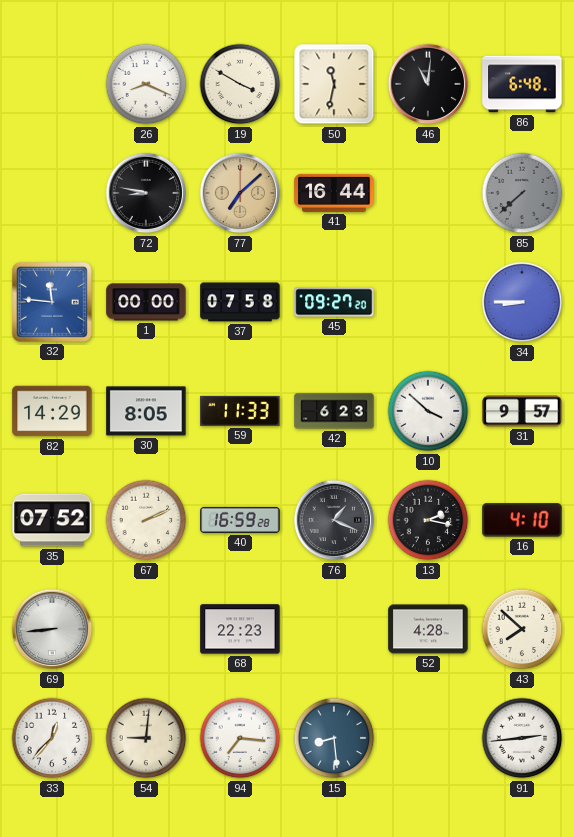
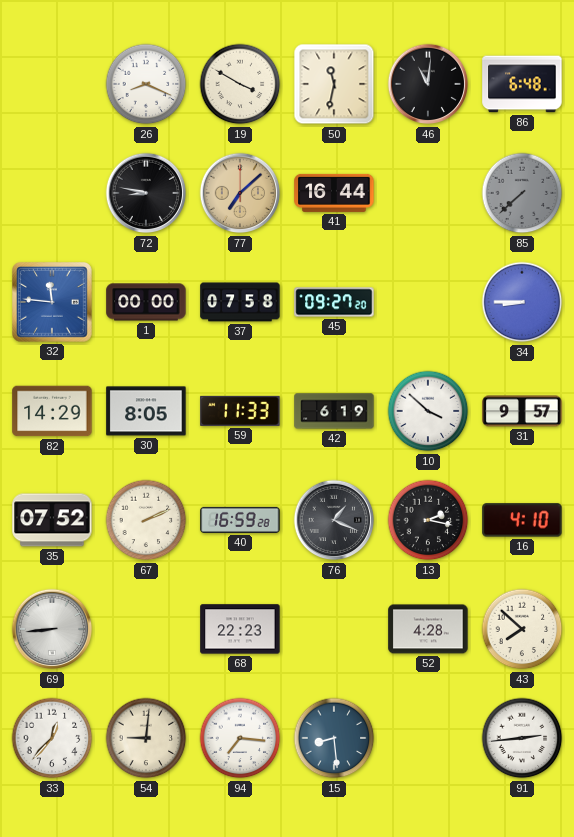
42: 6:23 -> 6:19
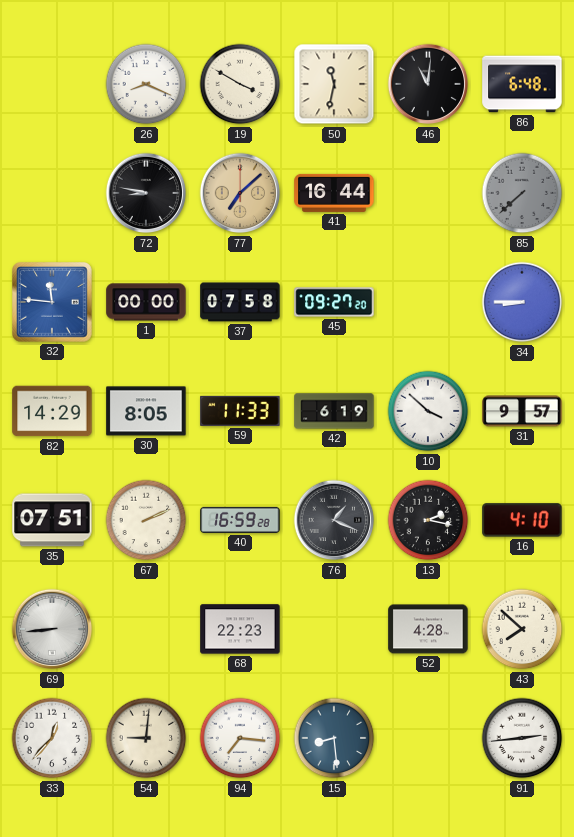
35: 07:52 -> 07:51
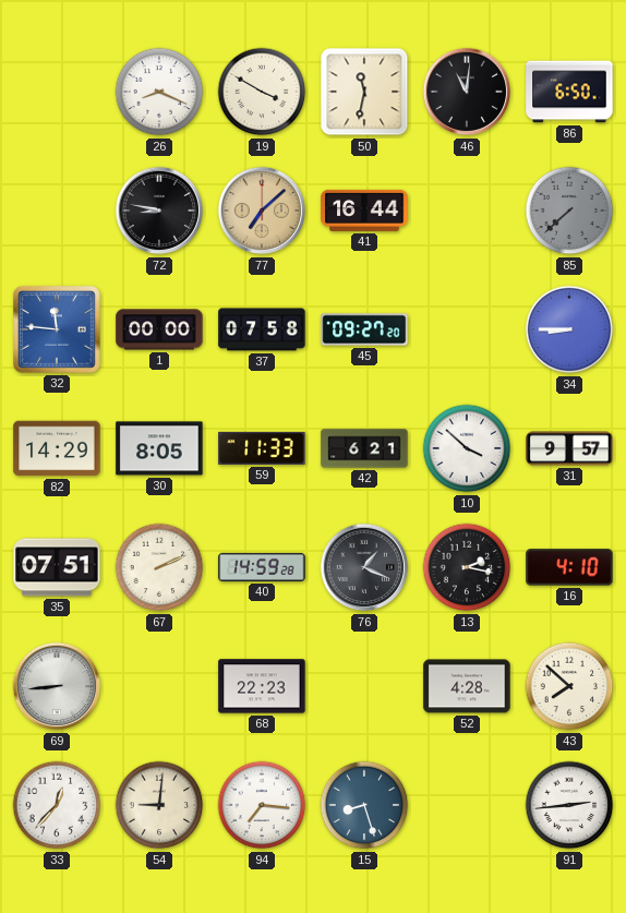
86: 6:48 -> 6:50
42: 6:19 -> 6:21
40: 16:59 -> 14:59
15: 8:29 -> 8:27
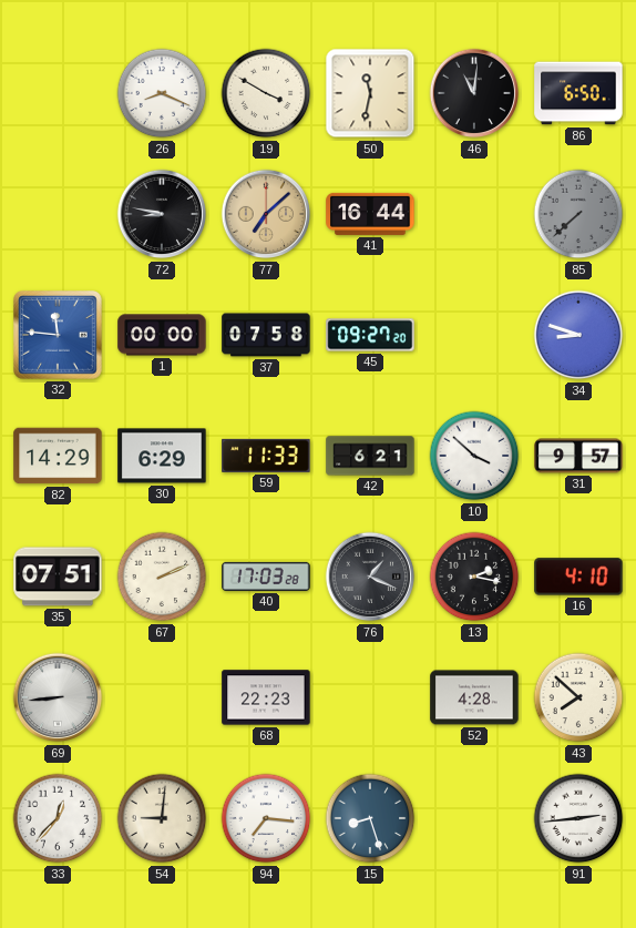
34: 8:45 -> 8:48
30: 8:05 -> 6:29
40: 14:59 -> 17:03
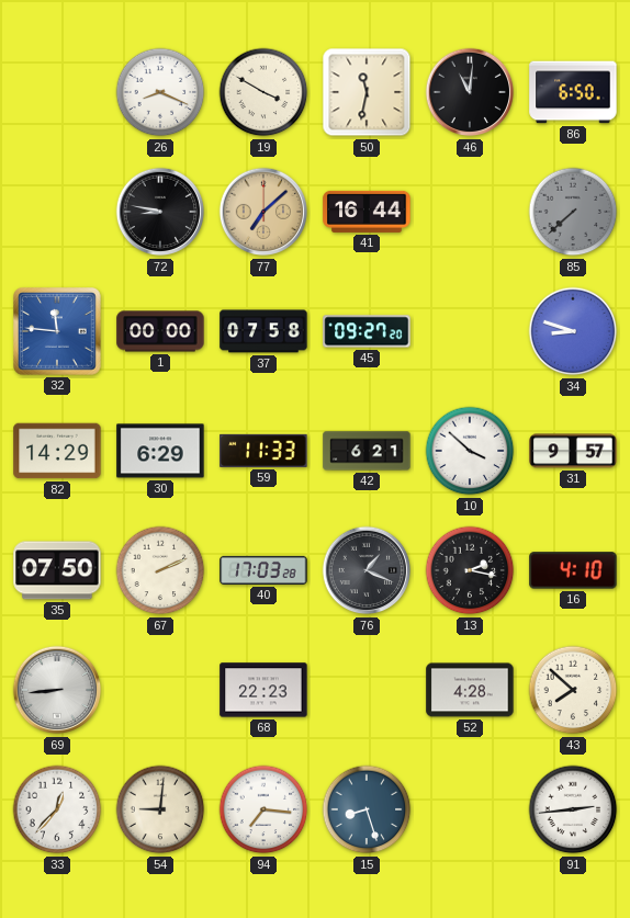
35: 07:51 -> 07:50
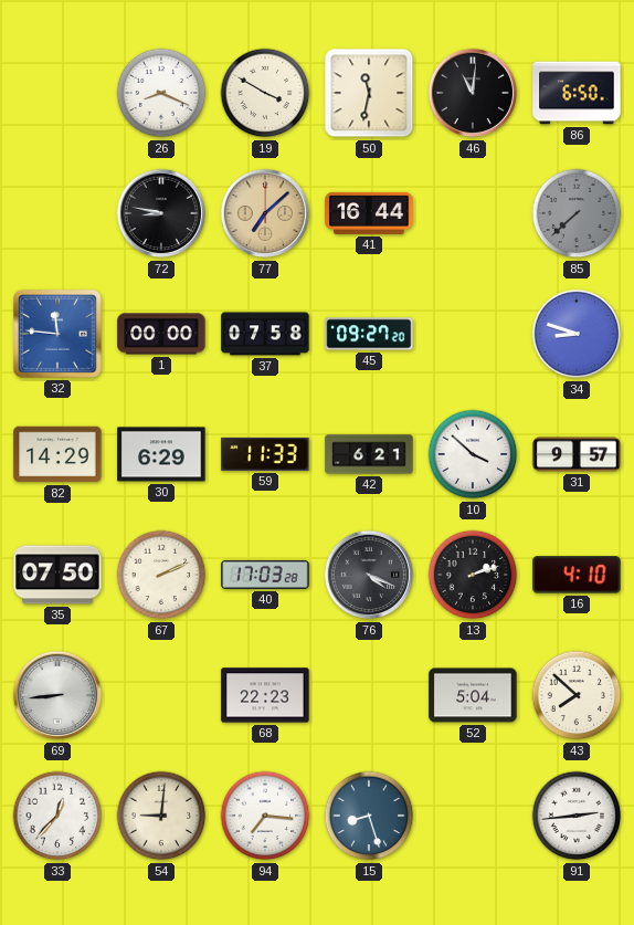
76: 1:19 -> 4:19
13: 2:17 -> 2:12
52: 4:28 -> 5:04
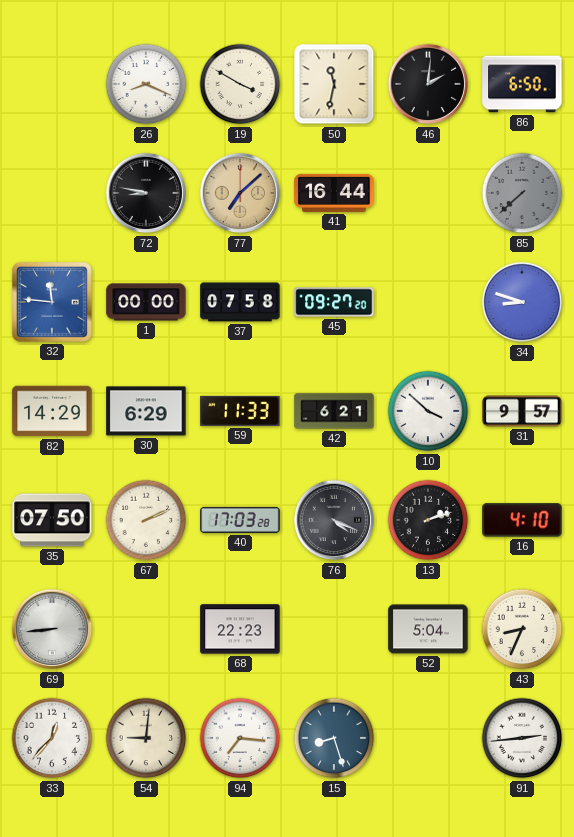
46: 11:01 -> 2:01
43: 7:52 -> 8:34
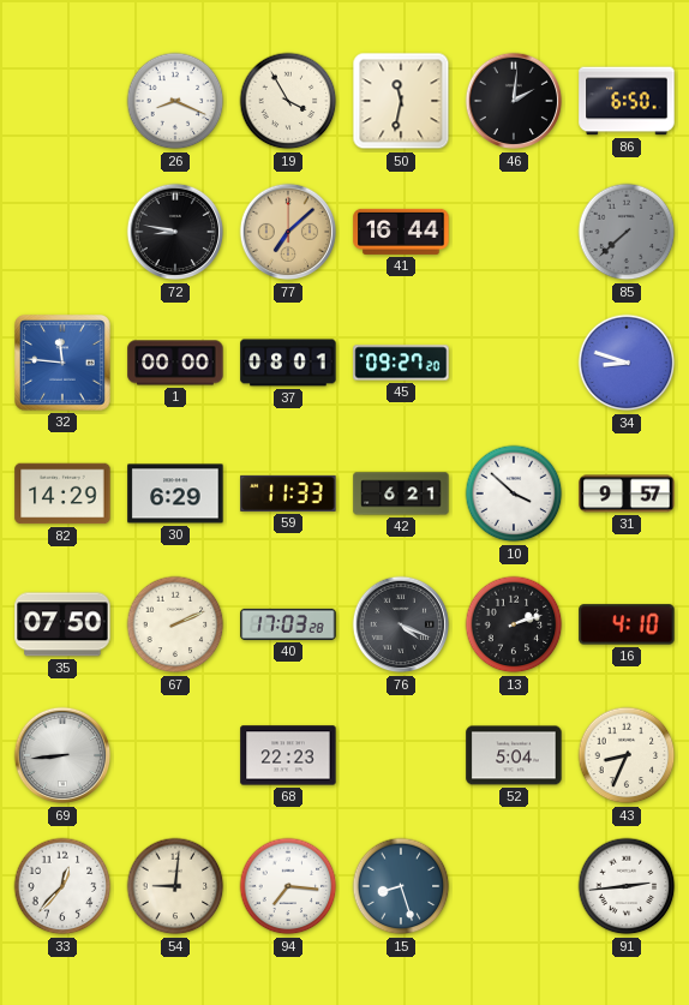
19: 3:50 -> 3:55
37: 07:58 -> 08:01
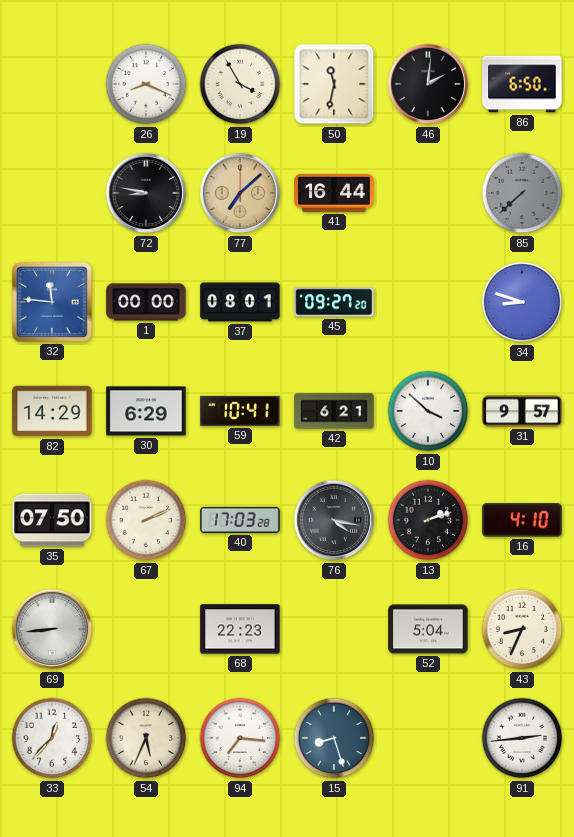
59: 11:33 -> 10:41
76: 4:19 -> 4:17
54: 9:01 -> 5:34
